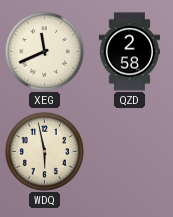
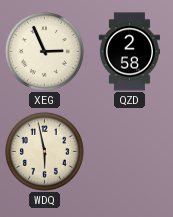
XEG: 11:41 -> 2:56
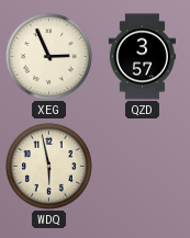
QZD: 2:58 -> 3:57
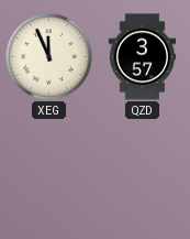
XEG: 2:56 -> 11:56
WDQ: 5:58 -> none
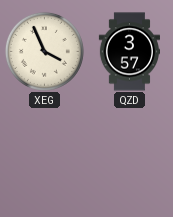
XEG: 11:56 -> 3:56
